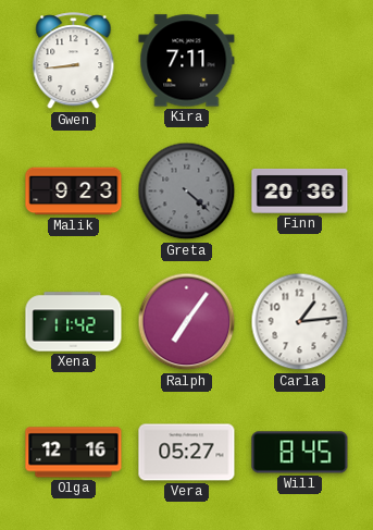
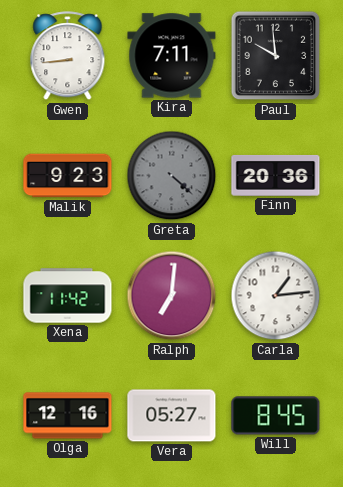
Paul: none -> 9:59
Ralph: 7:06 -> 7:01
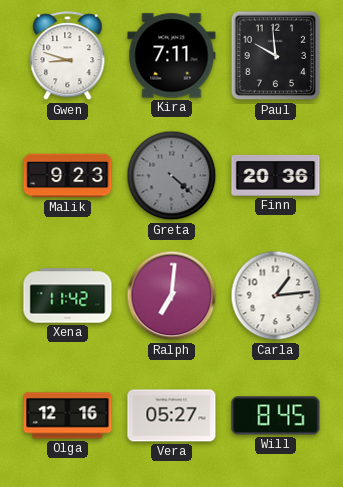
Gwen: 8:44 -> 8:48
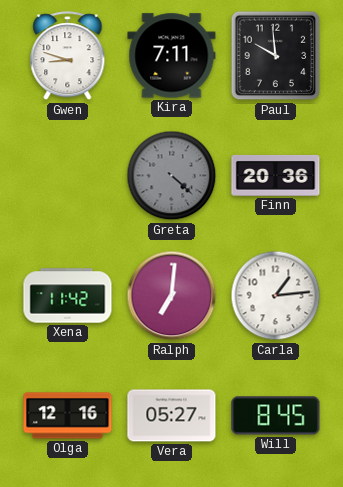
Malik: 9:23 -> none
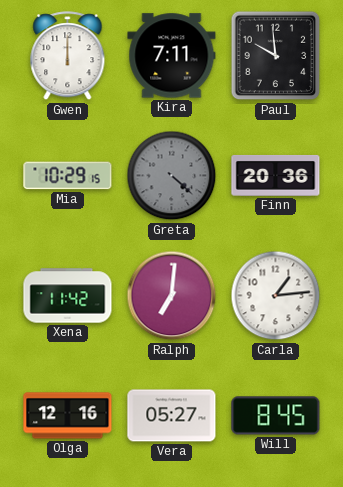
Gwen: 8:48 -> 12:00
Mia: none -> 10:29
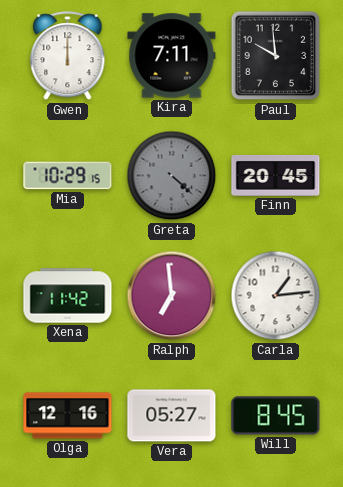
Finn: 20:36 -> 20:45
Ralph: 7:01 -> 6:59
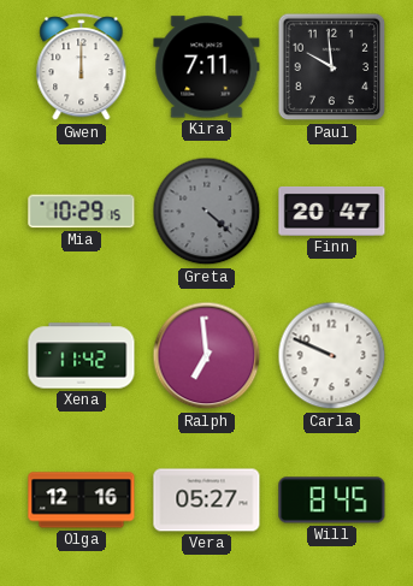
Finn: 20:45 -> 20:47
Carla: 1:14 -> 9:49
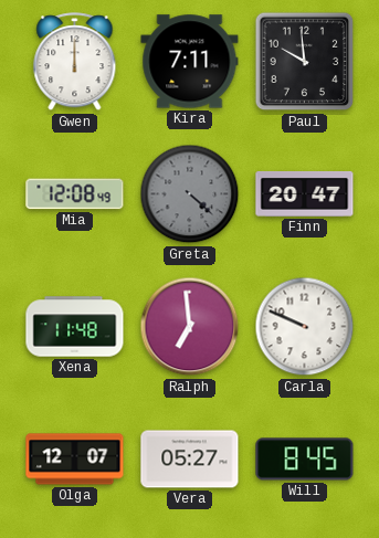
Mia: 10:29 -> 12:08
Xena: 11:42 -> 11:48
Olga: 12:16 -> 12:07
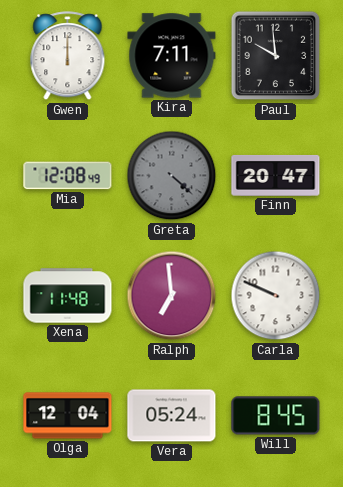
Olga: 12:07 -> 12:04
Vera: 05:27 -> 05:24
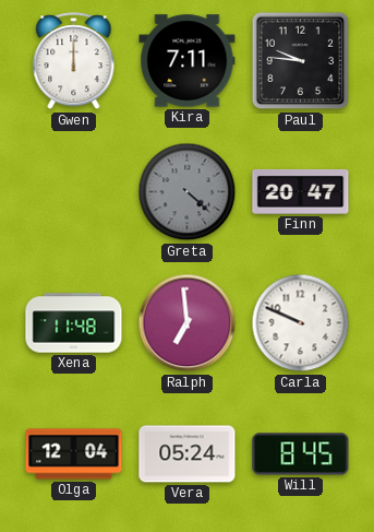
Paul: 9:59 -> 9:46
Mia: 12:08 -> none
